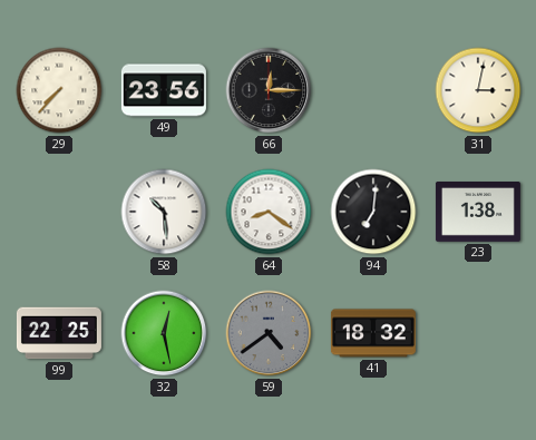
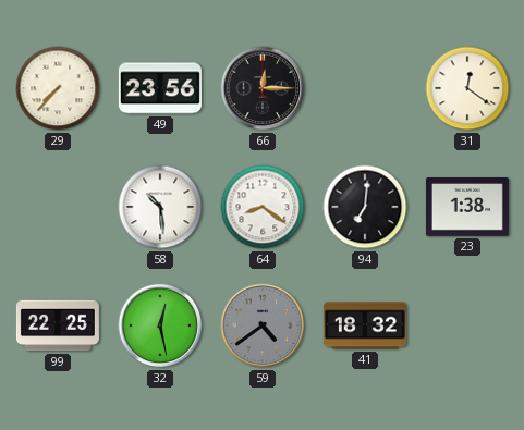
31: 3:02 -> 12:21
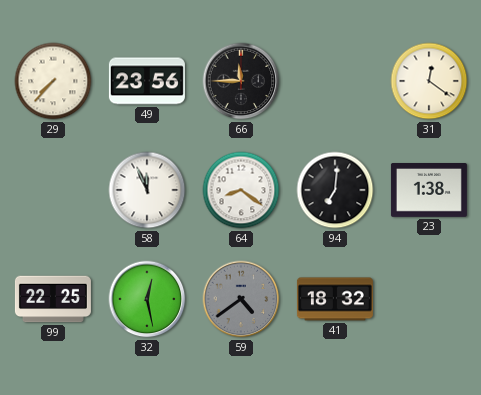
66: 12:15 -> 11:45
58: 10:29 -> 11:56
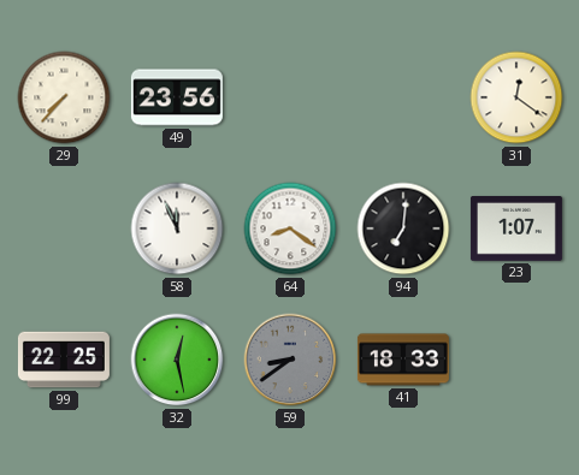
66: 11:45 -> none
23: 1:38 -> 1:07
59: 4:39 -> 8:39
41: 18:32 -> 18:33
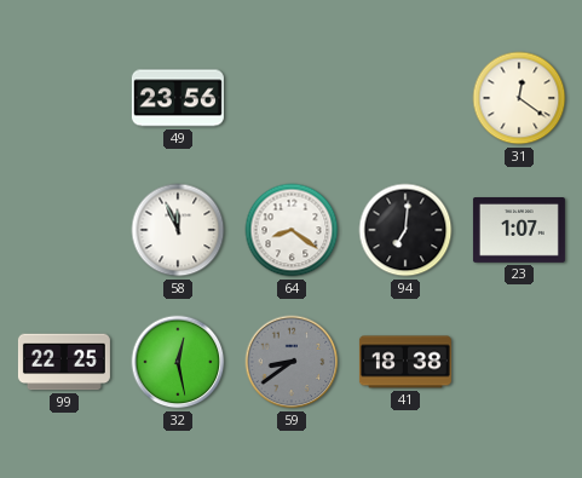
29: 7:37 -> none
41: 18:33 -> 18:38
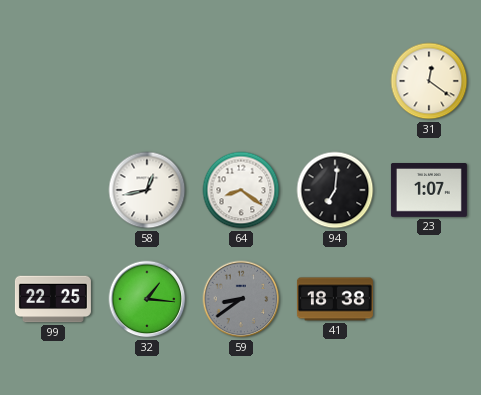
49: 23:56 -> none
58: 11:56 -> 12:43
32: 12:28 -> 1:16
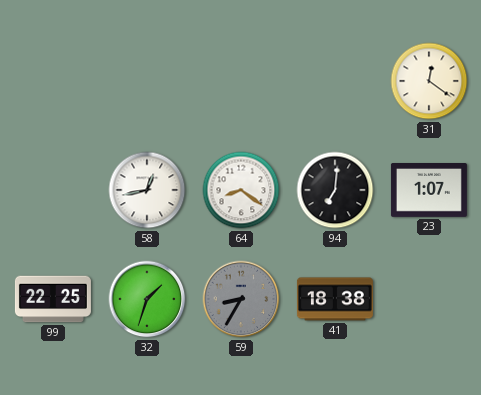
32: 1:16 -> 1:33
59: 8:39 -> 8:35
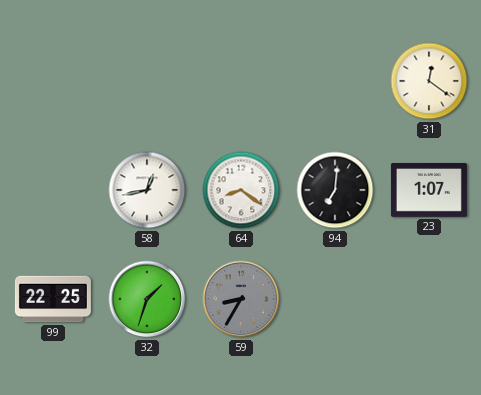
41: 18:38 -> none
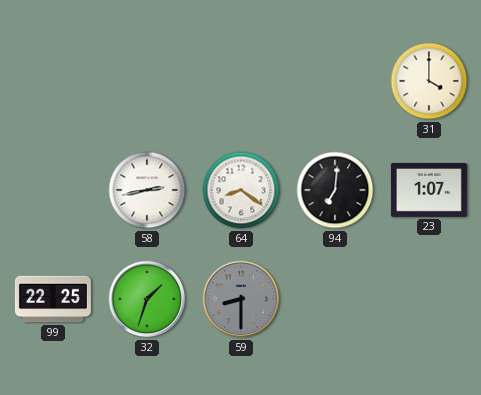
31: 12:21 -> 4:00
58: 12:43 -> 2:43
59: 8:35 -> 8:30
